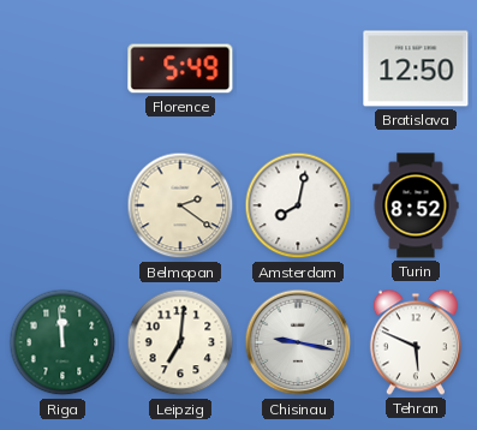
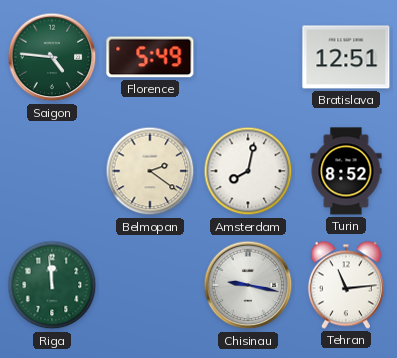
Saigon: none -> 4:46
Bratislava: 12:50 -> 12:51
Leipzig: 7:01 -> none
Tehran: 5:49 -> 11:14
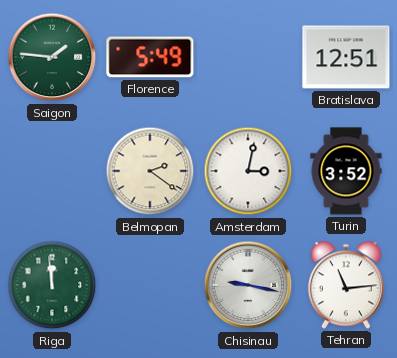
Saigon: 4:46 -> 1:46
Amsterdam: 8:02 -> 3:02
Turin: 8:52 -> 3:52
